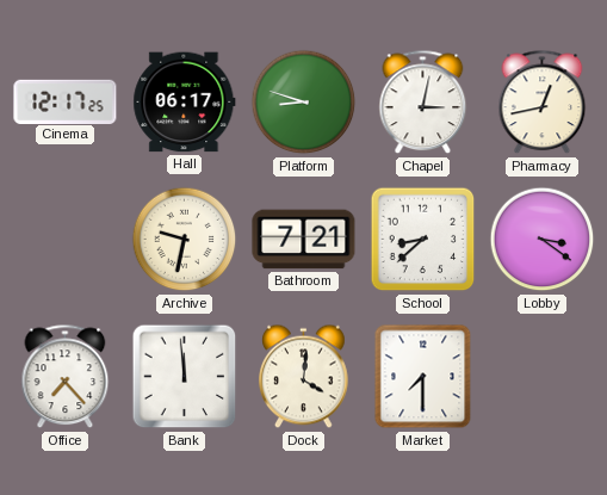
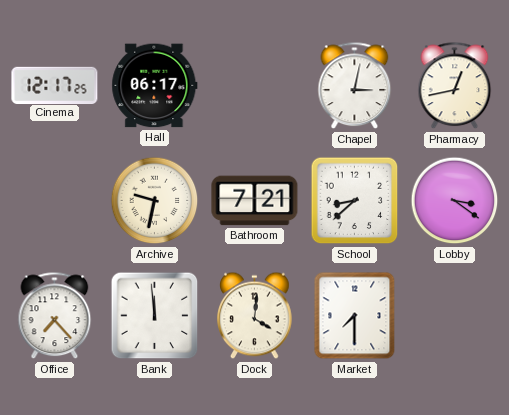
Platform: 8:48 -> none
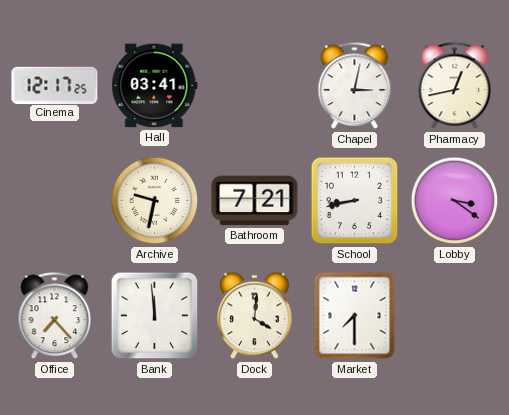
Hall: 06:17 -> 03:41
School: 8:38 -> 8:43
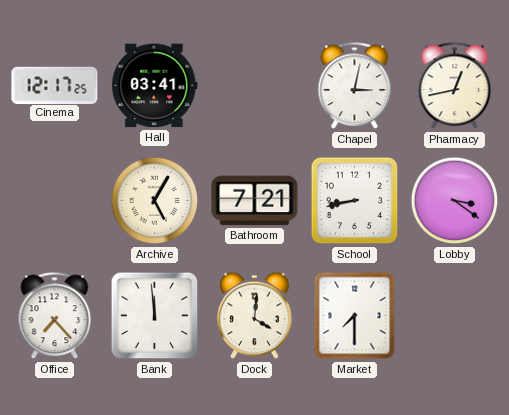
Archive: 9:32 -> 5:05
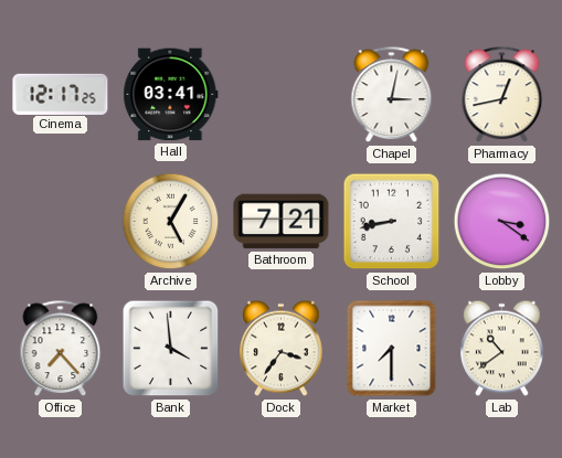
Bank: 11:59 -> 3:59
Dock: 4:01 -> 3:36
Lab: none -> 10:39
